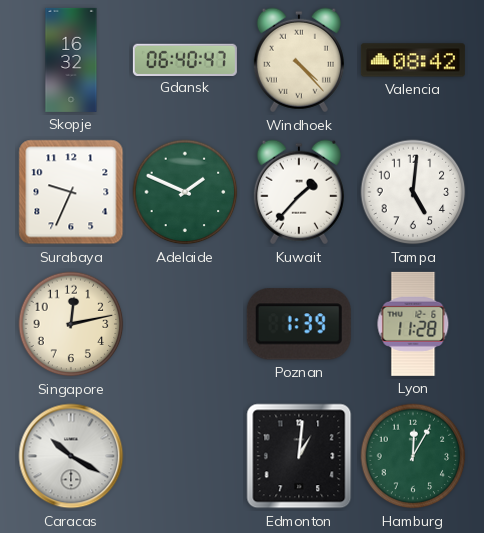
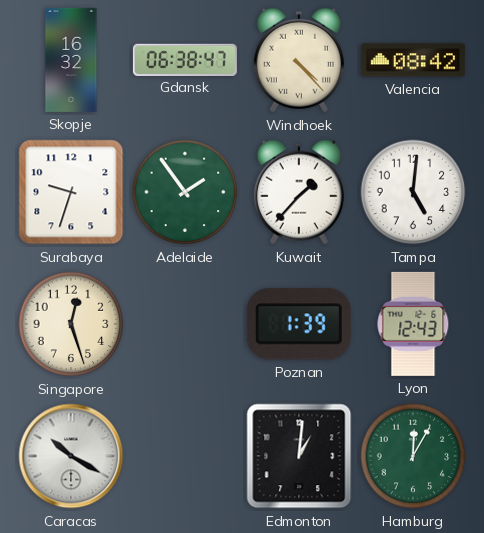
Gdansk: 06:40 -> 06:38
Surabaya: 9:34 -> 9:33
Adelaide: 1:49 -> 1:54
Singapore: 12:13 -> 12:27
Lyon: 11:28 -> 12:43
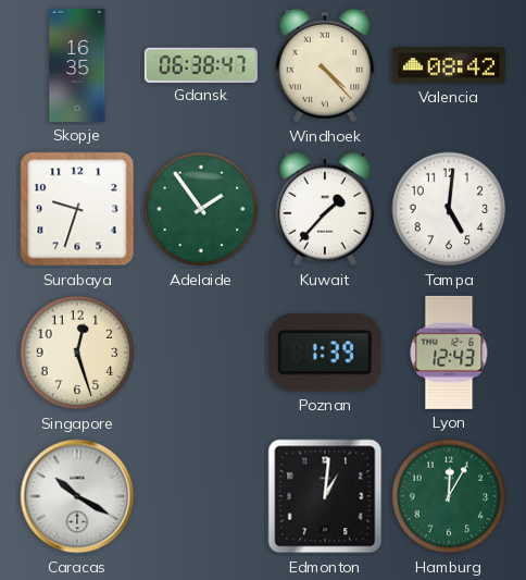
Skopje: 16:32 -> 16:35
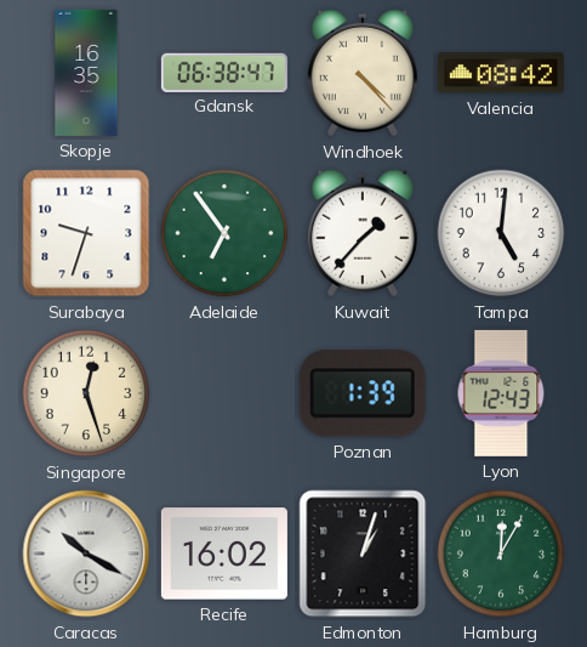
Adelaide: 1:54 -> 6:54
Recife: none -> 16:02
Edmonton: 1:01 -> 1:03
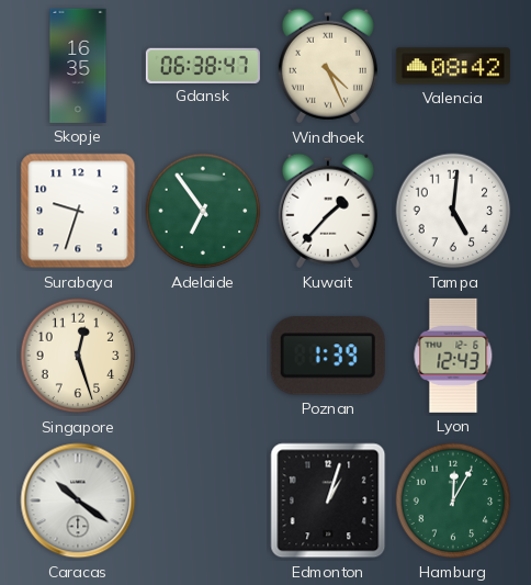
Windhoek: 4:23 -> 4:26
Caracas: 10:20 -> 10:21
Recife: 16:02 -> none
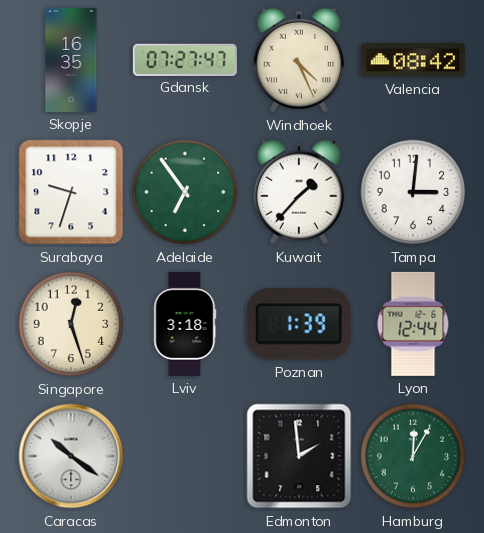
Gdansk: 06:38 -> 07:27
Tampa: 5:01 -> 3:01
Lviv: none -> 3:18
Lyon: 12:43 -> 12:44
Edmonton: 1:03 -> 1:59
